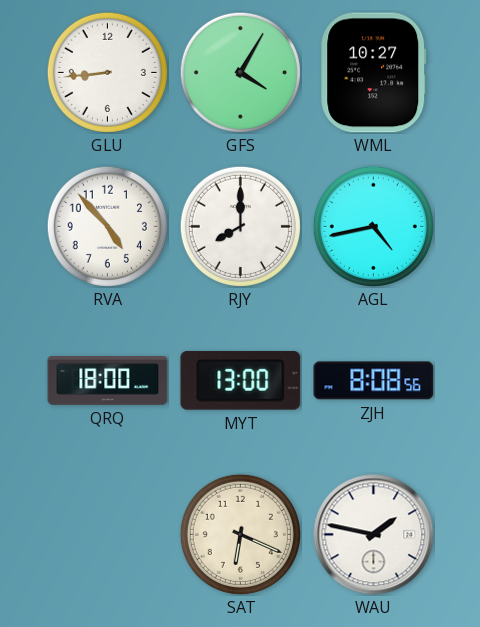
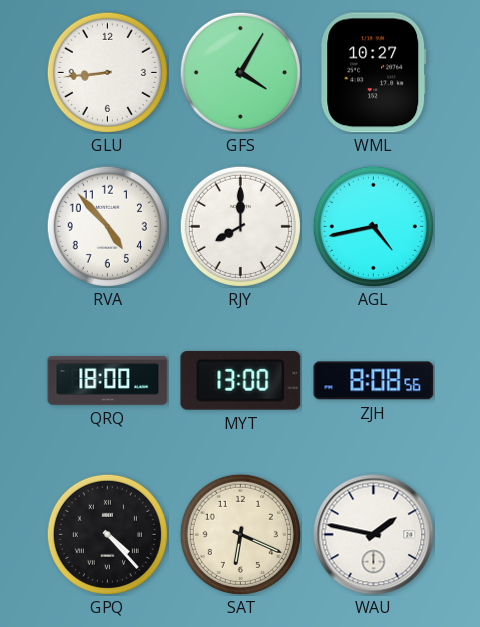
GPQ: none -> 4:23
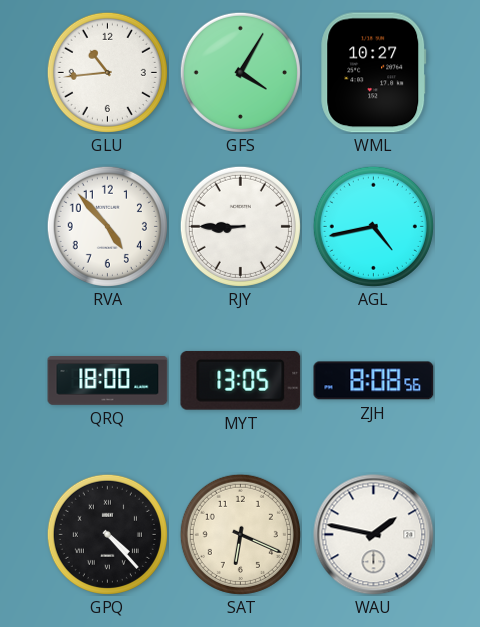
GLU: 8:44 -> 10:44
RJY: 8:00 -> 8:45
MYT: 13:00 -> 13:05
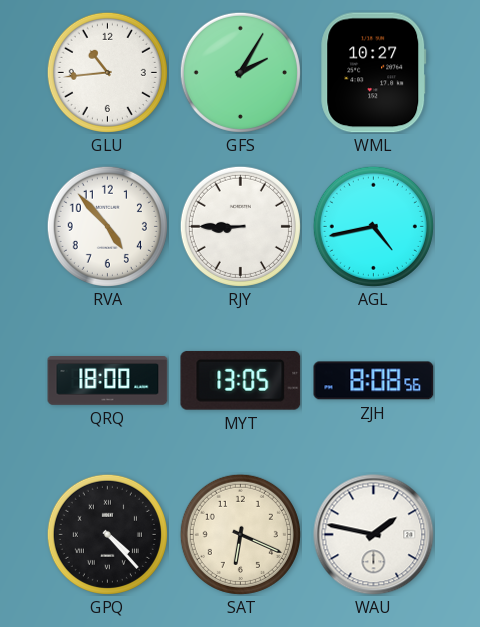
GFS: 4:05 -> 2:05
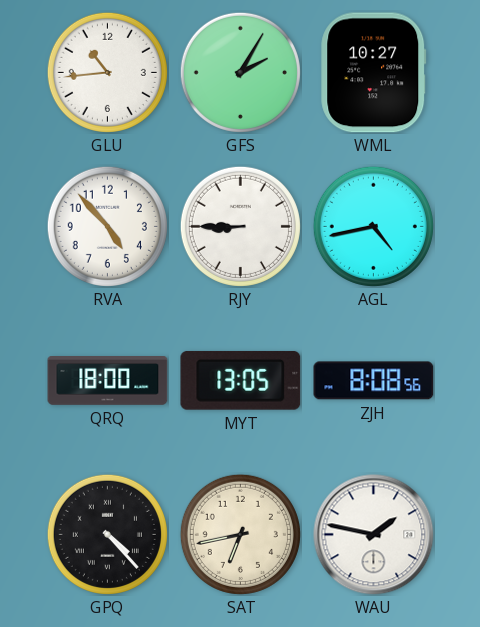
SAT: 6:19 -> 6:43
